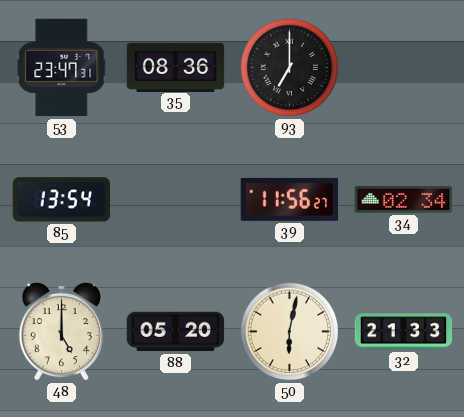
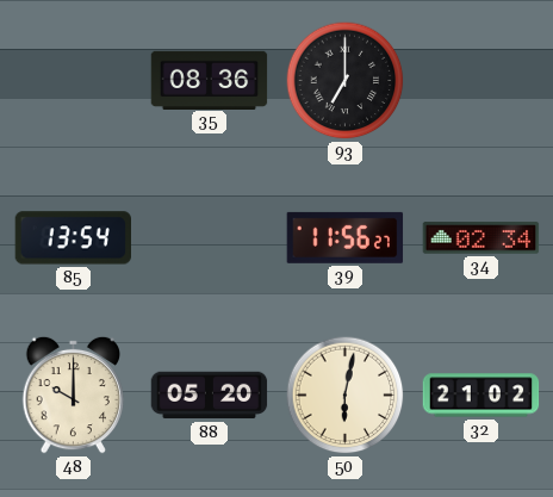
53: 23:47 -> none
48: 5:00 -> 10:00
32: 21:33 -> 21:02
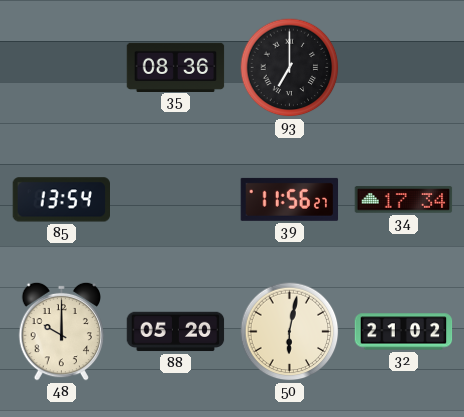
34: 02:34 -> 17:34
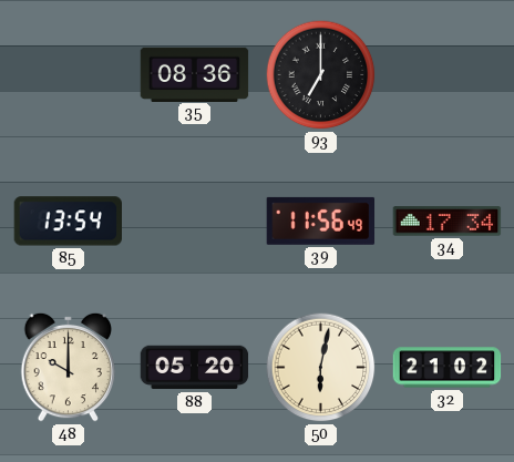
39: 11:56:27 -> 11:56:49
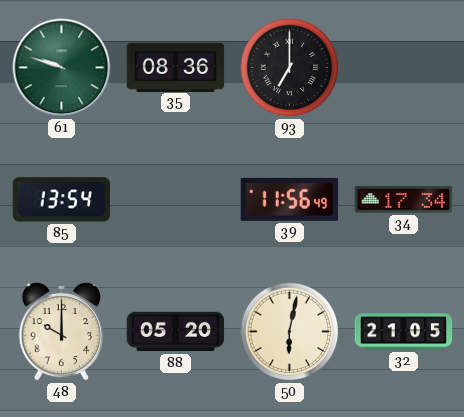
61: none -> 9:48
32: 21:02 -> 21:05
